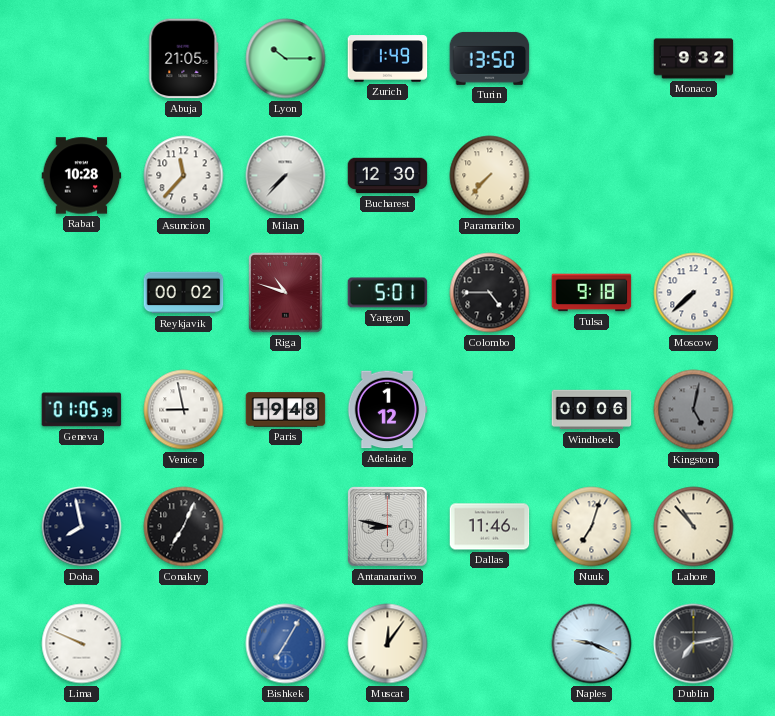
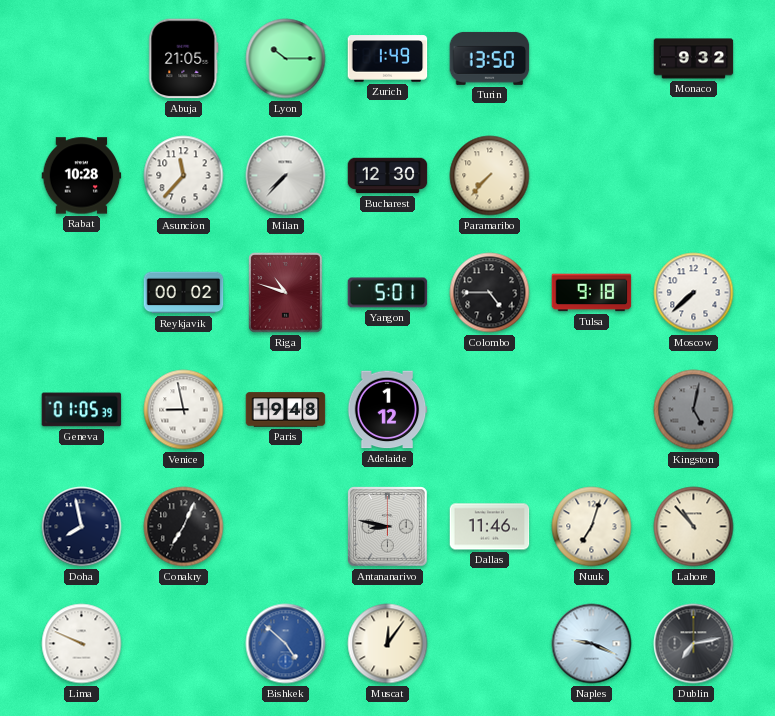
Windhoek: 00:06 -> none
Bishkek: 7:05 -> 4:52
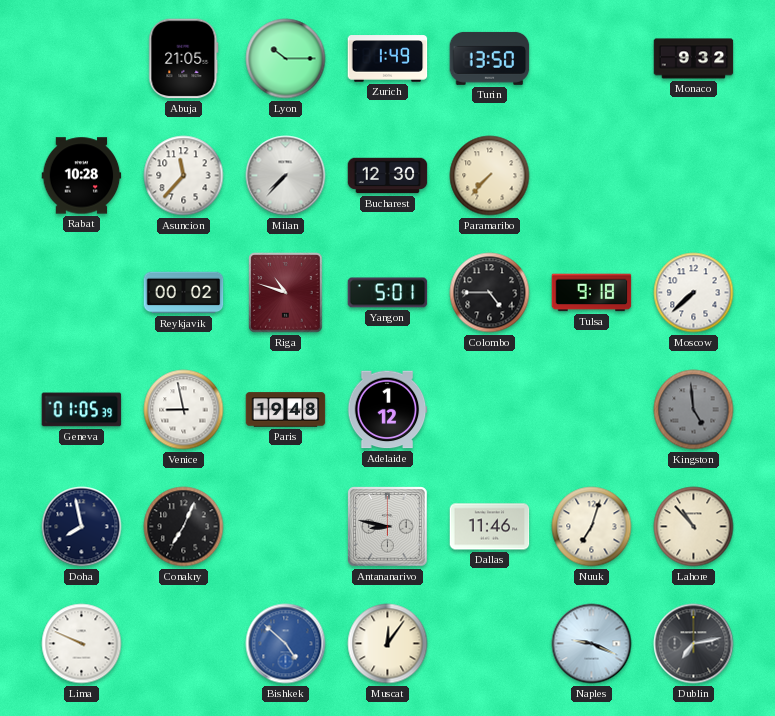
Kingston: 5:02 -> 4:59
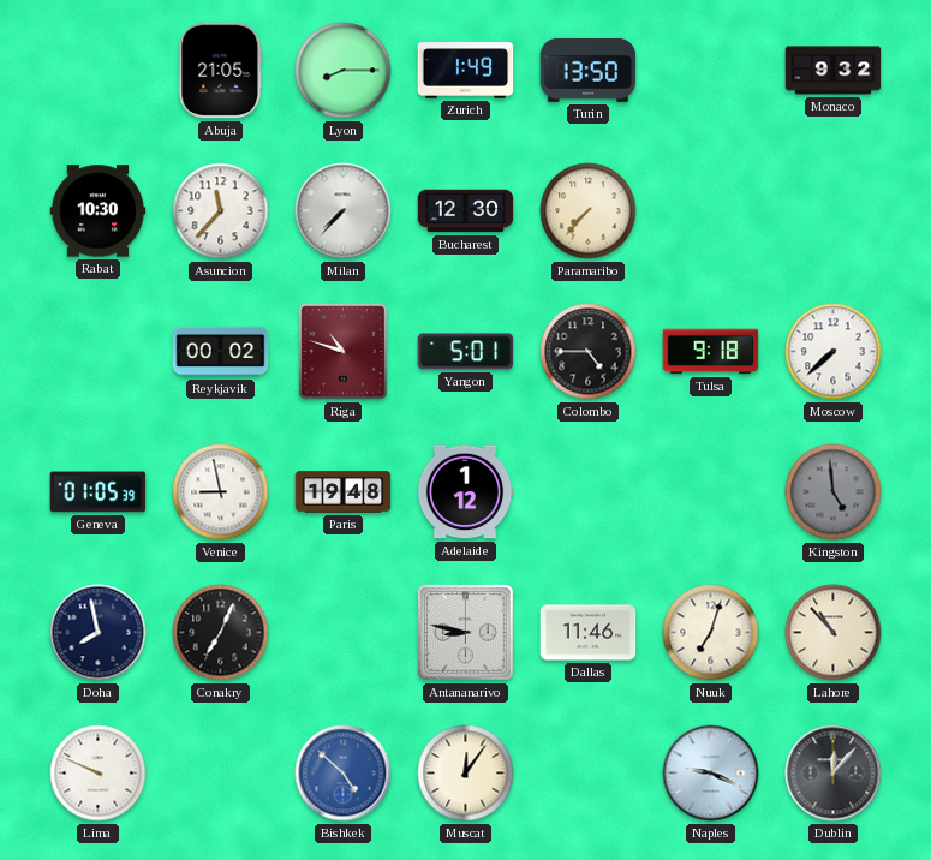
Lyon: 10:15 -> 8:15
Rabat: 10:28 -> 10:30
Dublin: 7:13 -> 12:07
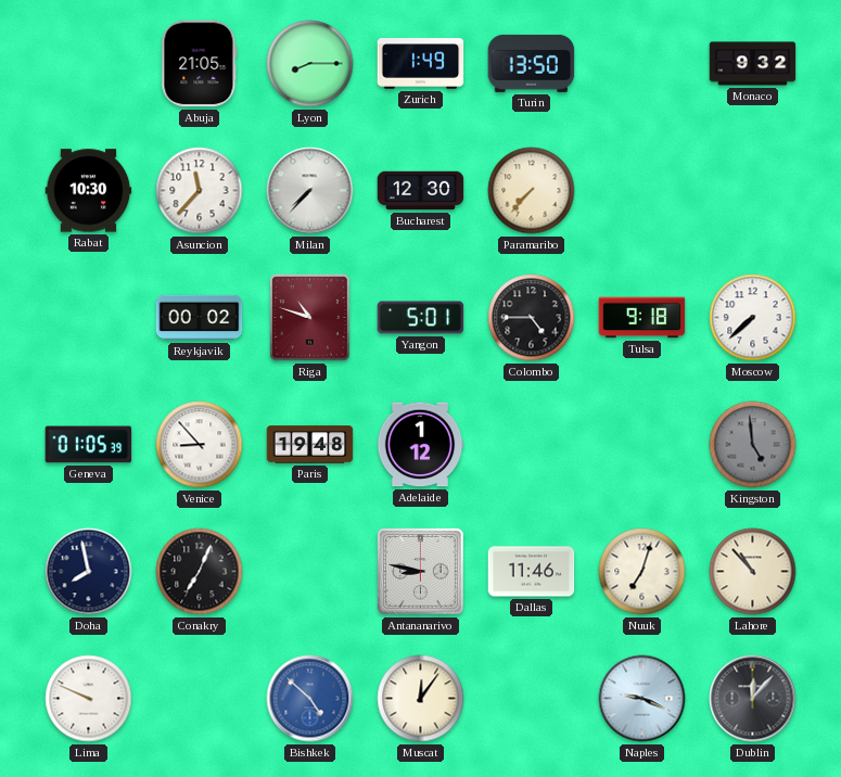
Venice: 8:58 -> 8:53
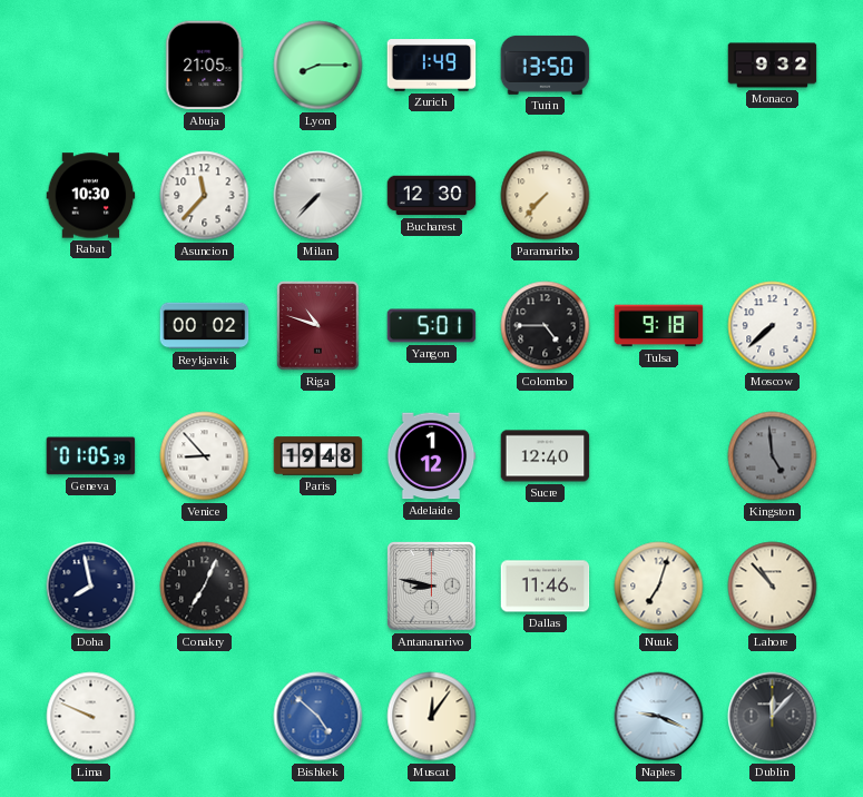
Sucre: none -> 12:40
